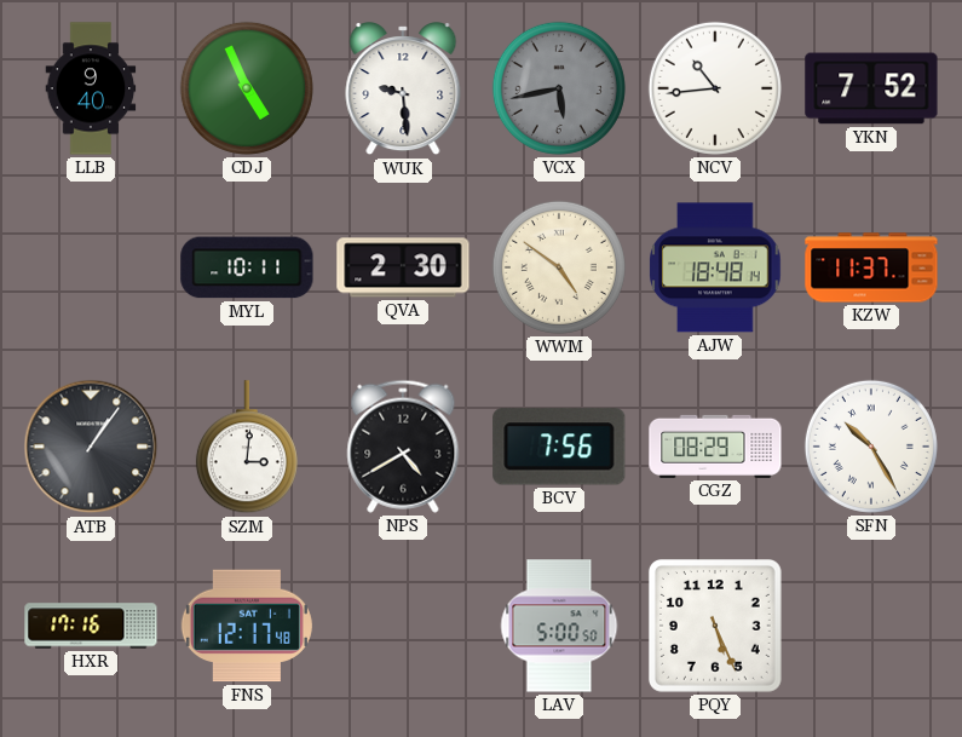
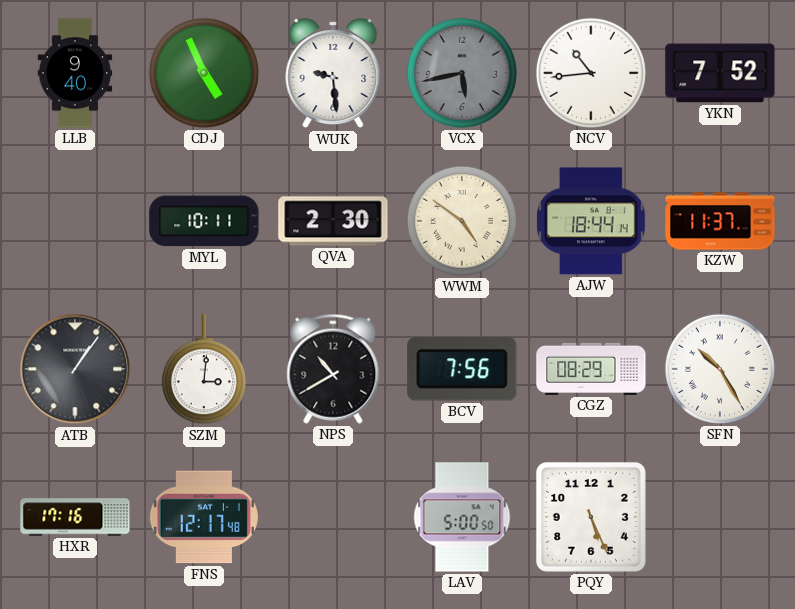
AJW: 18:48 -> 18:44
NPS: 4:40 -> 10:40
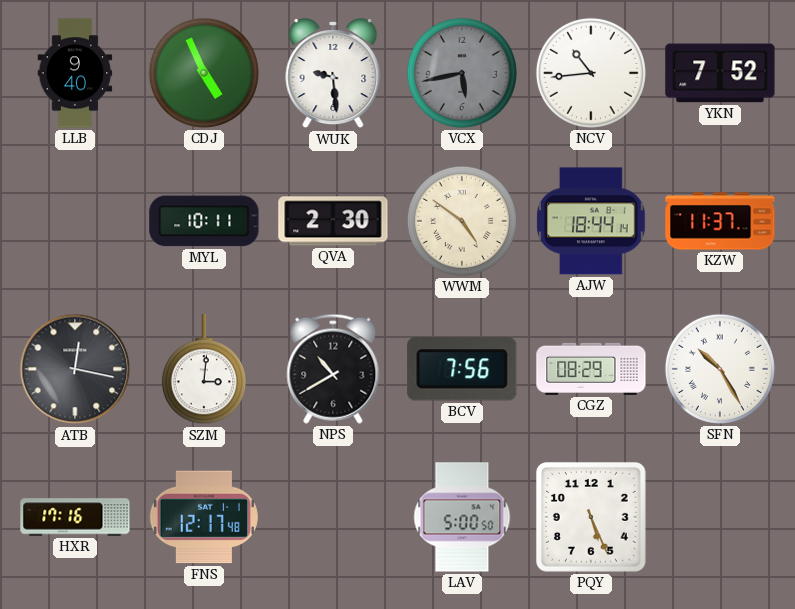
ATB: 1:06 -> 12:17
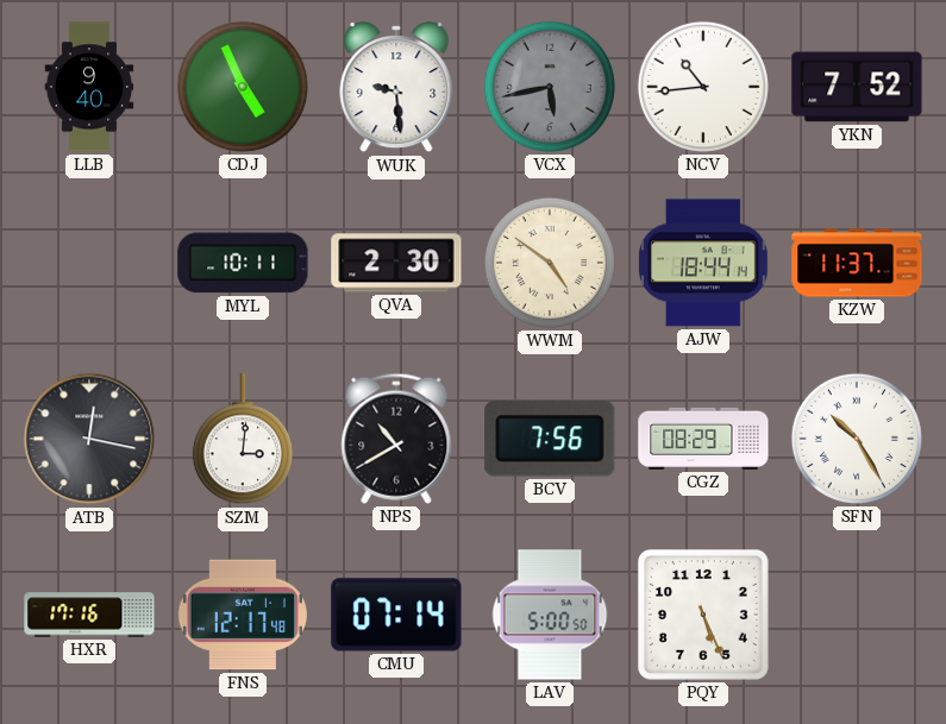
CMU: none -> 07:14
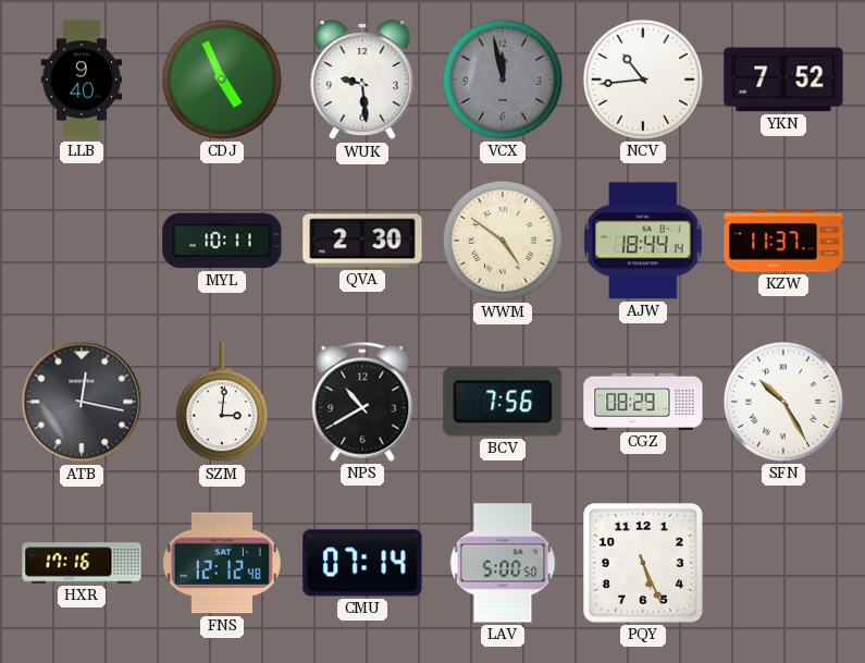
VCX: 5:43 -> 11:58
FNS: 12:17 -> 12:12
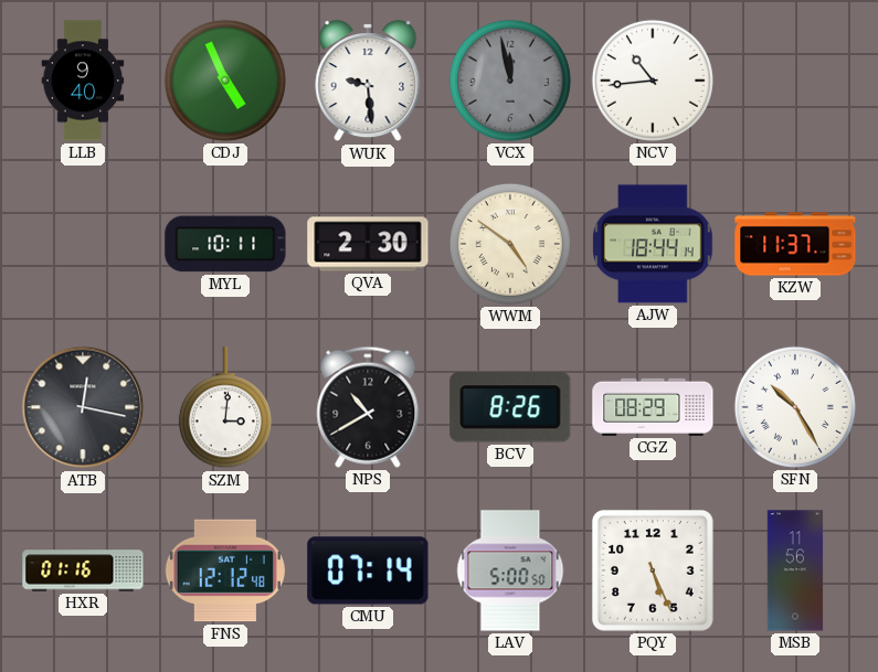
YKN: 7:52 -> none
BCV: 7:56 -> 8:26
HXR: 17:16 -> 01:16
MSB: none -> 11:56
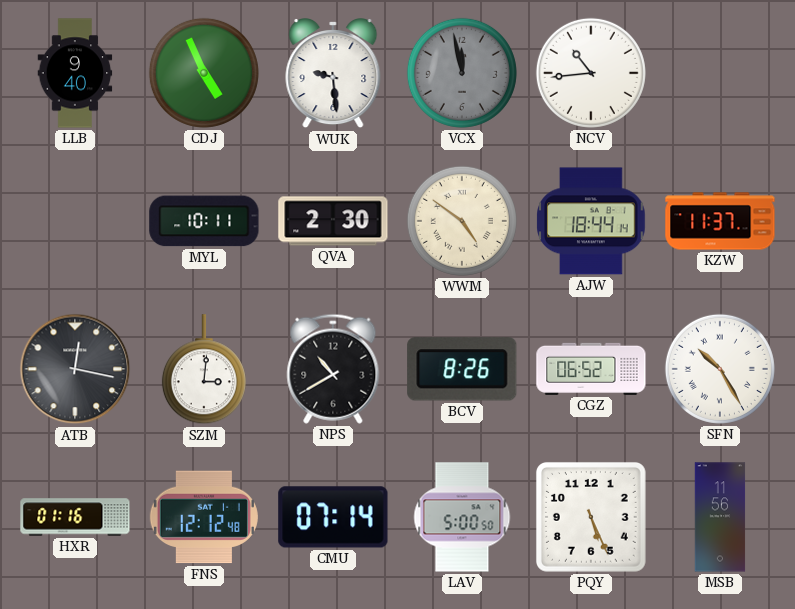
CGZ: 08:29 -> 06:52
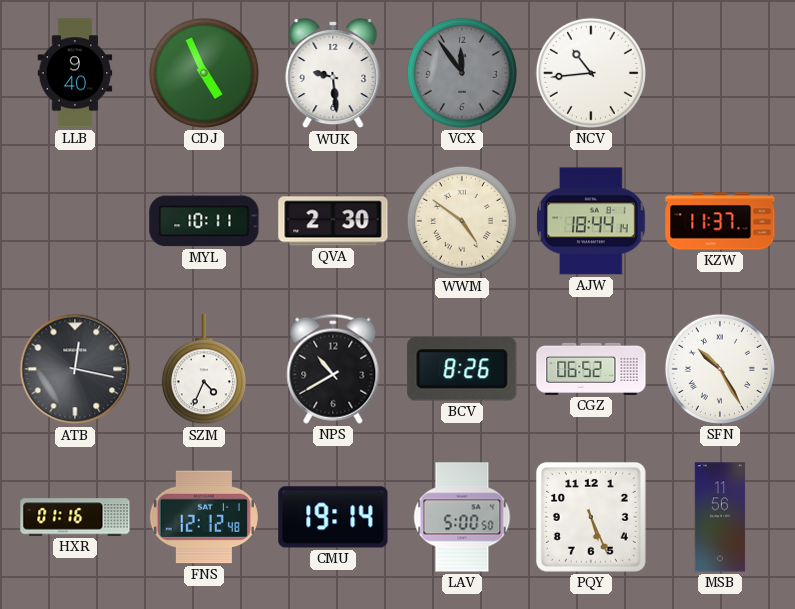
VCX: 11:58 -> 11:54
SZM: 3:01 -> 4:34
CMU: 07:14 -> 19:14
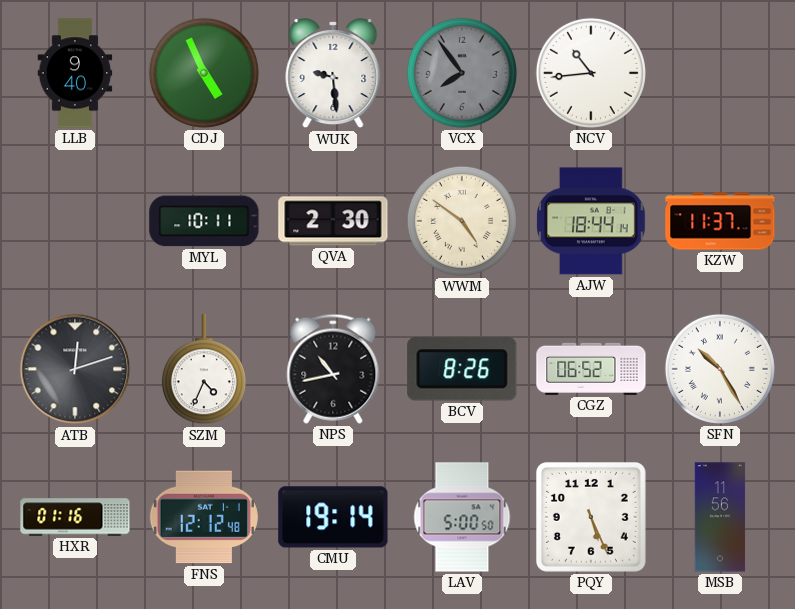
VCX: 11:54 -> 7:54
ATB: 12:17 -> 12:12
NPS: 10:40 -> 10:43
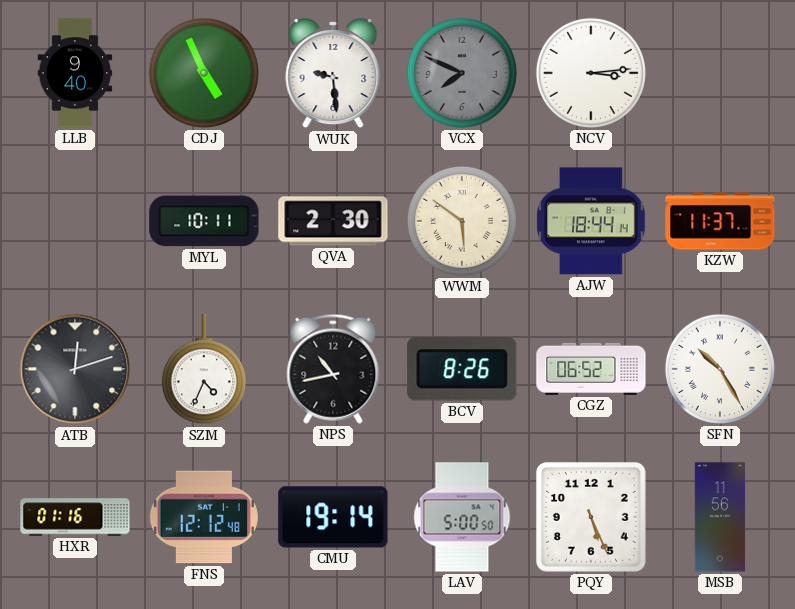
VCX: 7:54 -> 7:49
NCV: 10:44 -> 3:14
WWM: 4:51 -> 5:51
